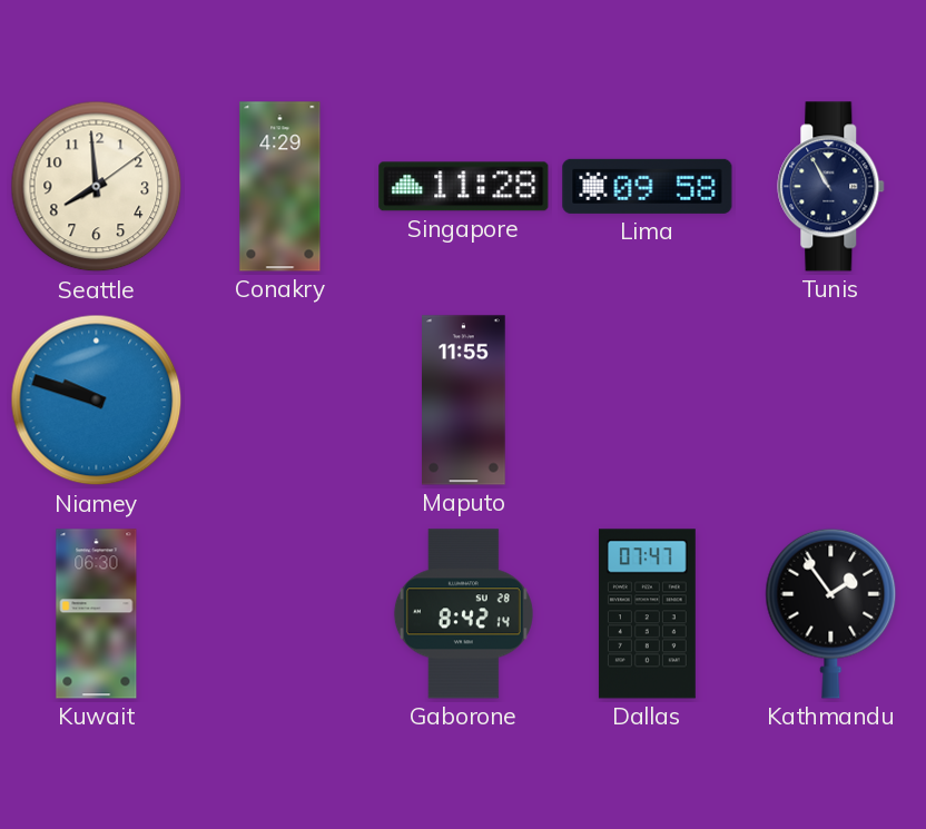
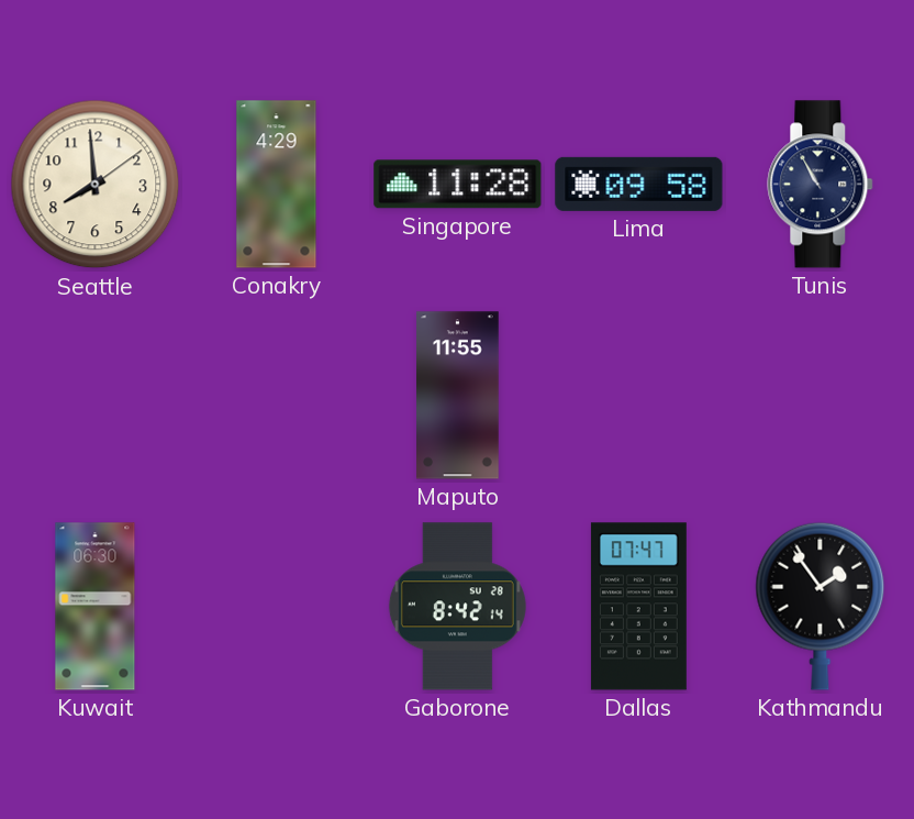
Niamey: 9:48 -> none
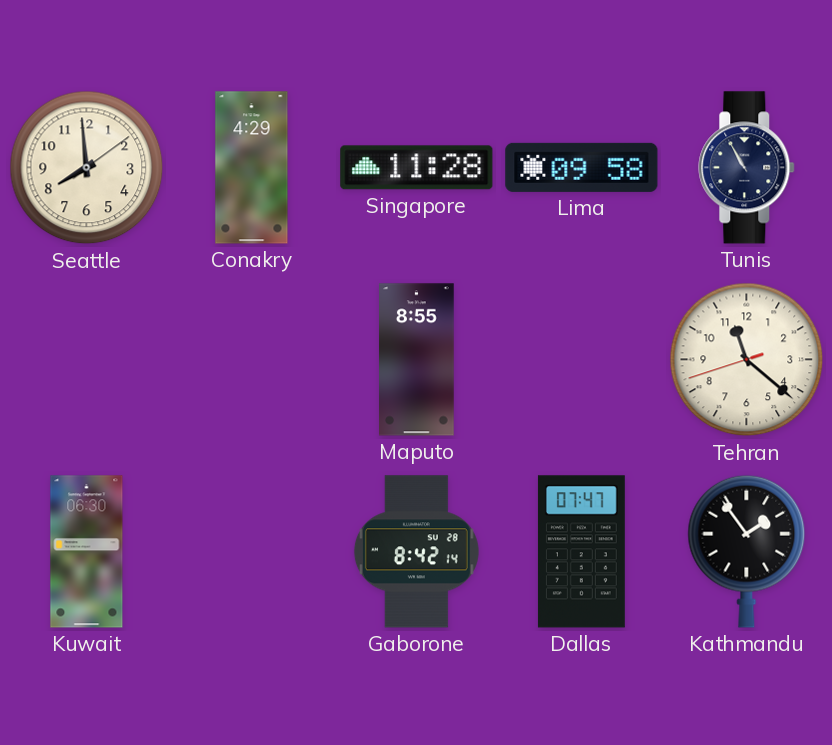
Maputo: 11:55 -> 8:55
Tehran: none -> 11:21
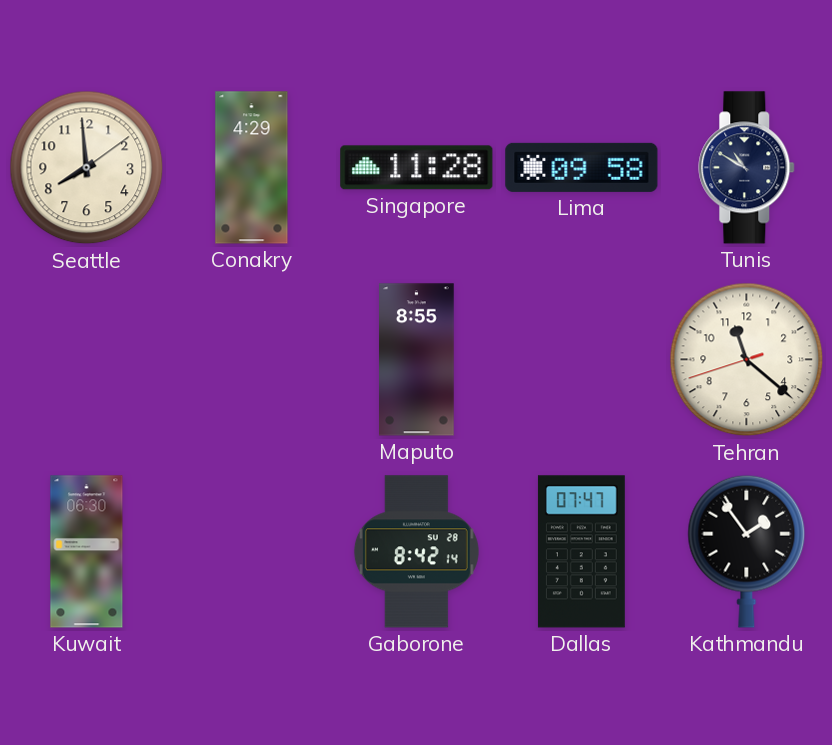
Tunis: 10:55 -> 10:50
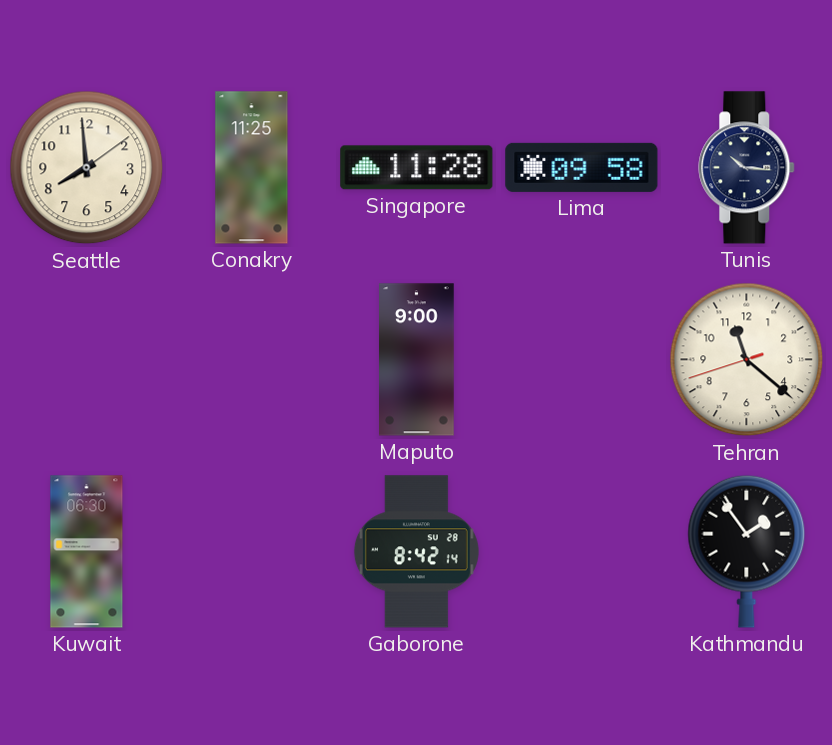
Conakry: 4:29 -> 11:25
Tunis: 10:50 -> 10:16
Maputo: 8:55 -> 9:00
Dallas: 07:47 -> none
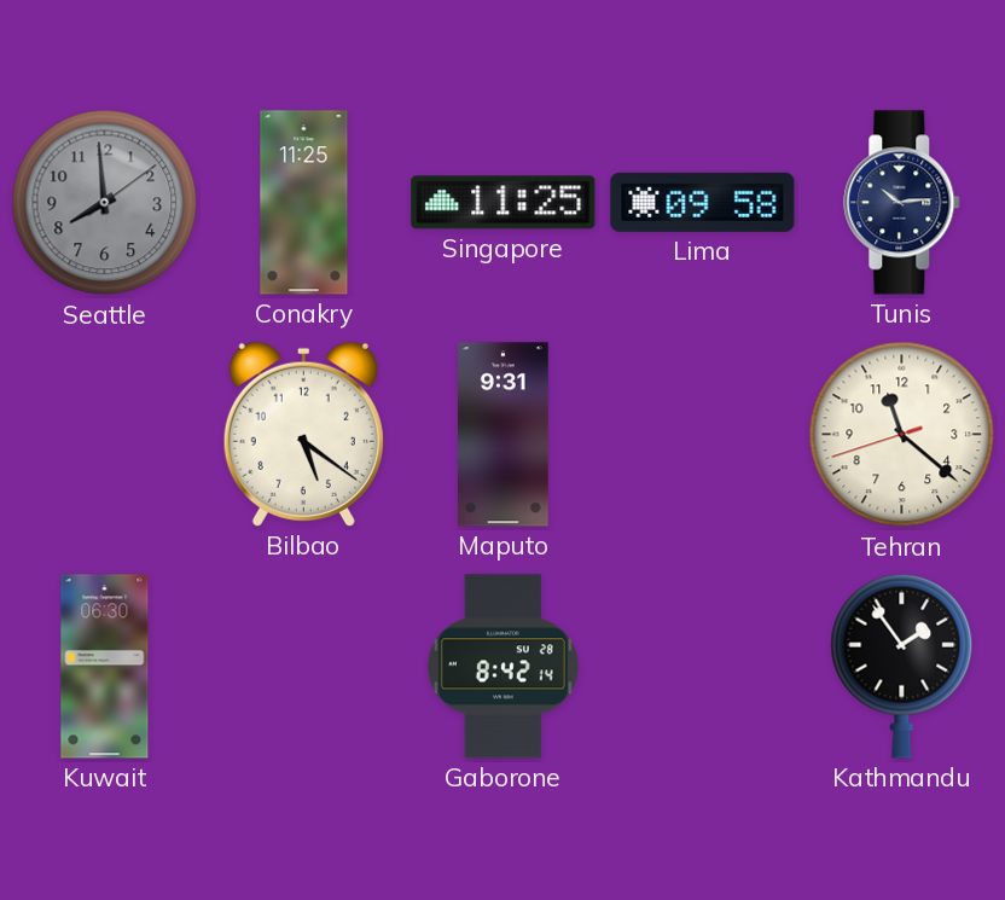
Seattle dial: cream -> grey
Singapore: 11:28 -> 11:25
Tunis: 10:16 -> 10:14
Bilbao: none -> 5:21
Maputo: 9:00 -> 9:31
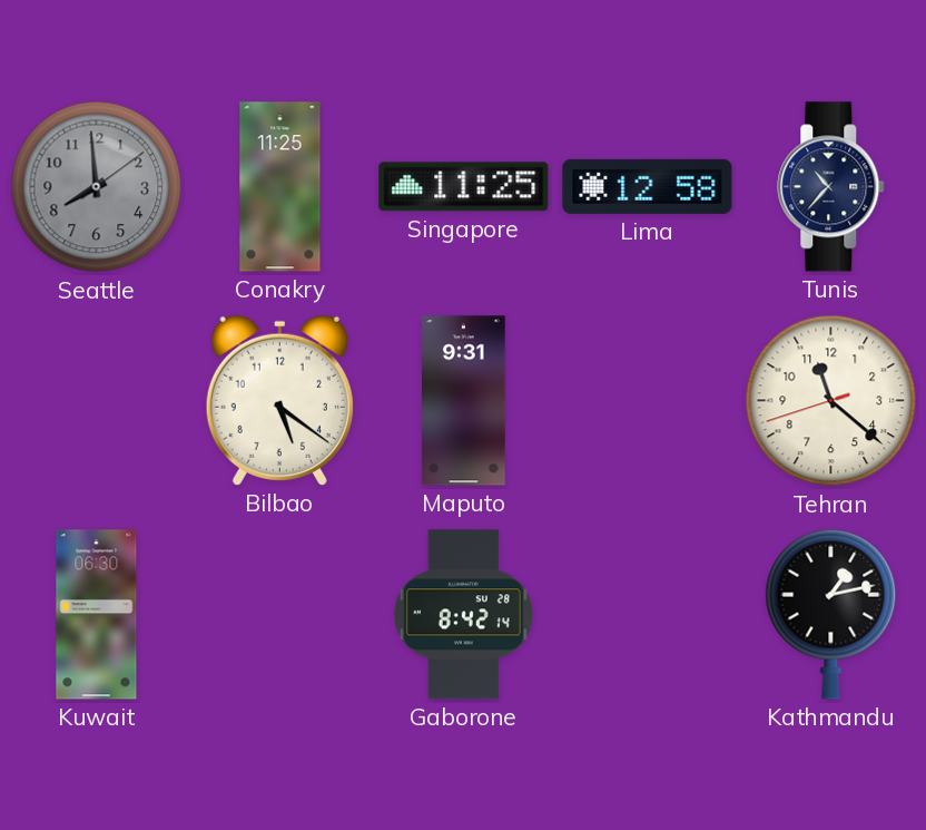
Lima: 09:58 -> 12:58
Tunis: 10:14 -> 10:37
Kathmandu: 1:54 -> 1:13
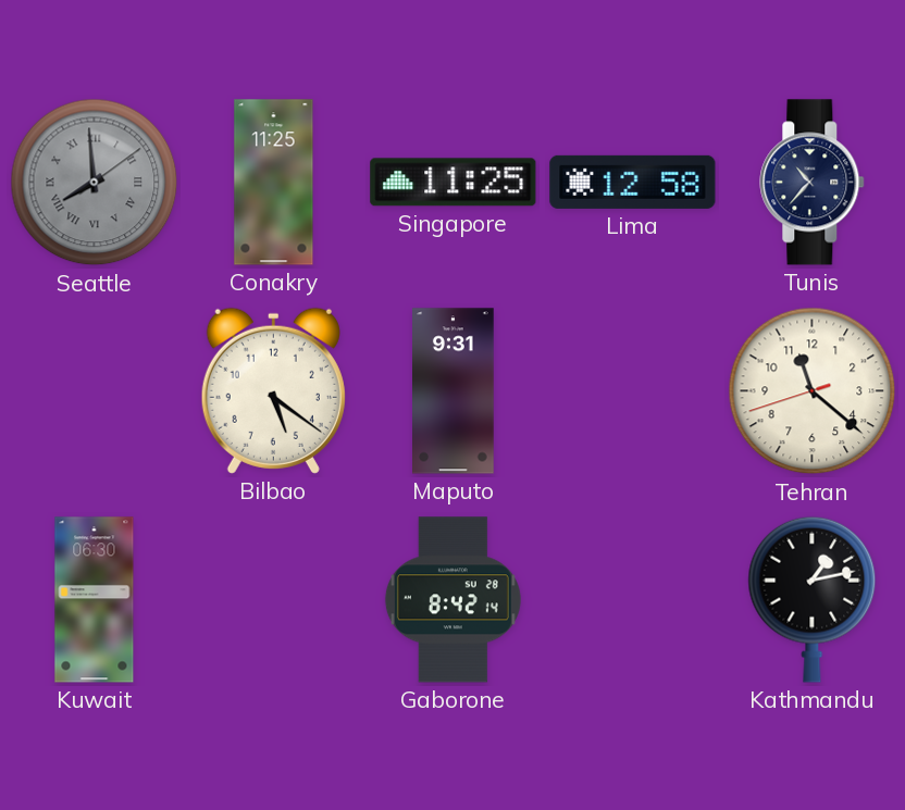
Seattle numerals: Arabic -> Roman
